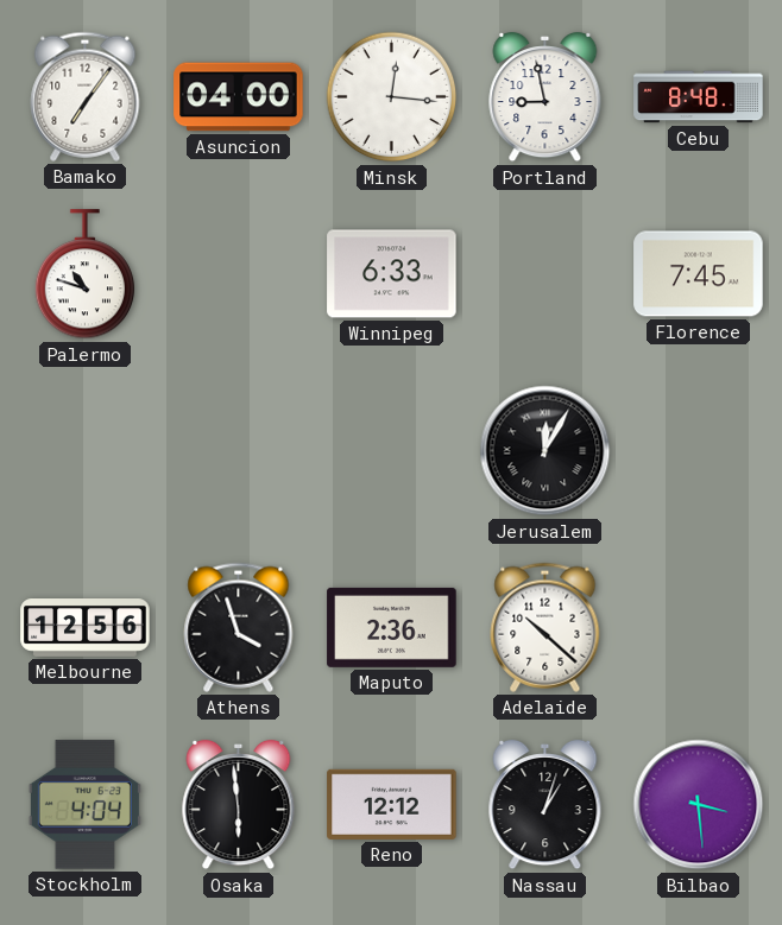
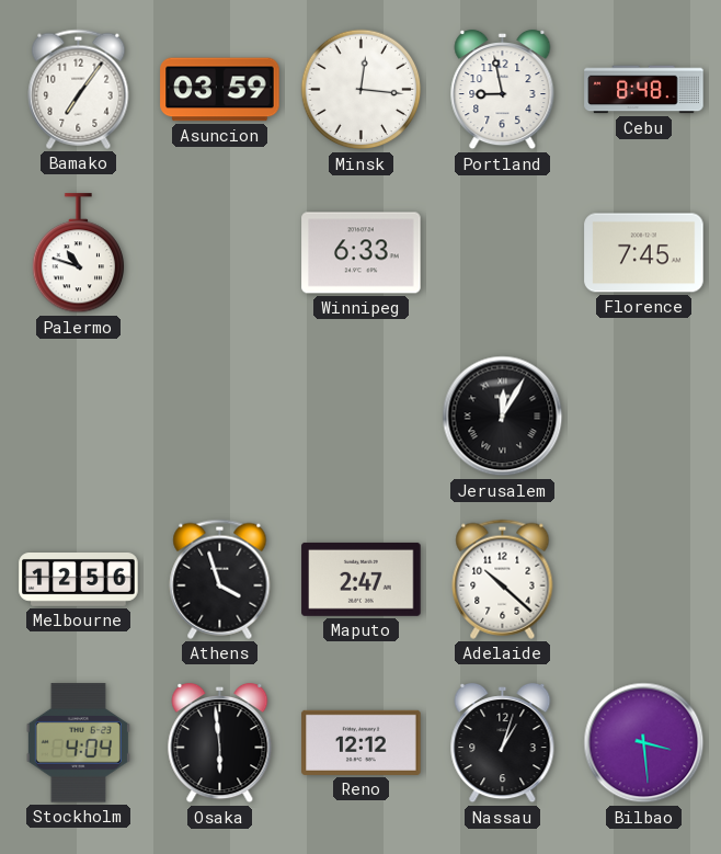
Asuncion: 04:00 -> 03:59
Maputo: 2:36 -> 2:47
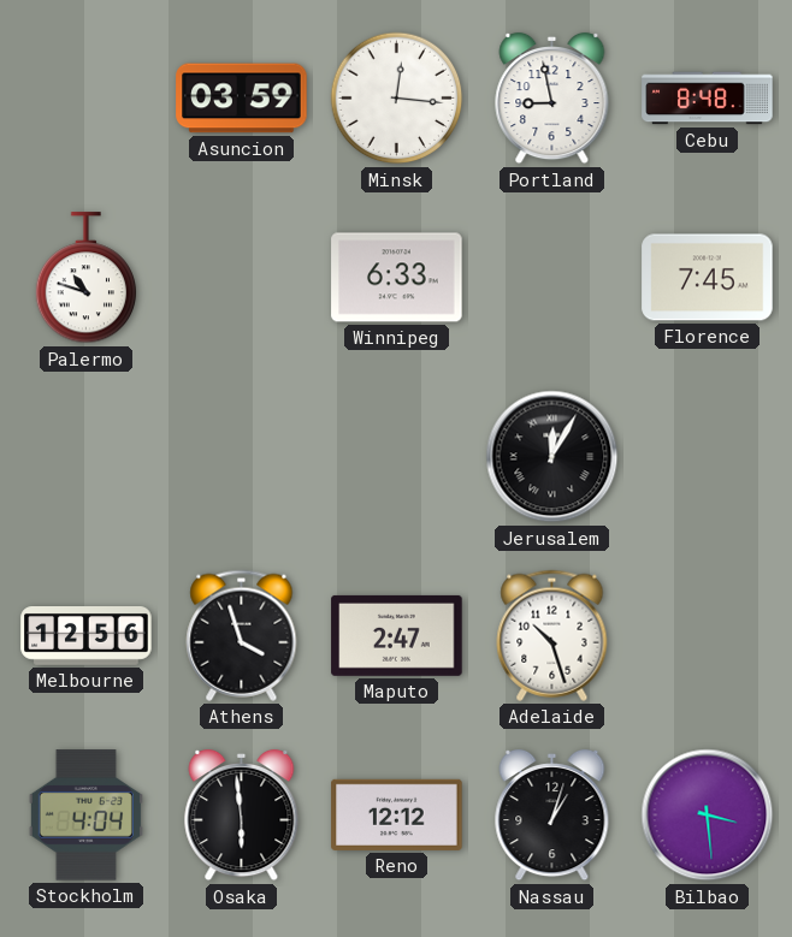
Bamako: 7:06 -> none
Adelaide: 10:22 -> 10:27
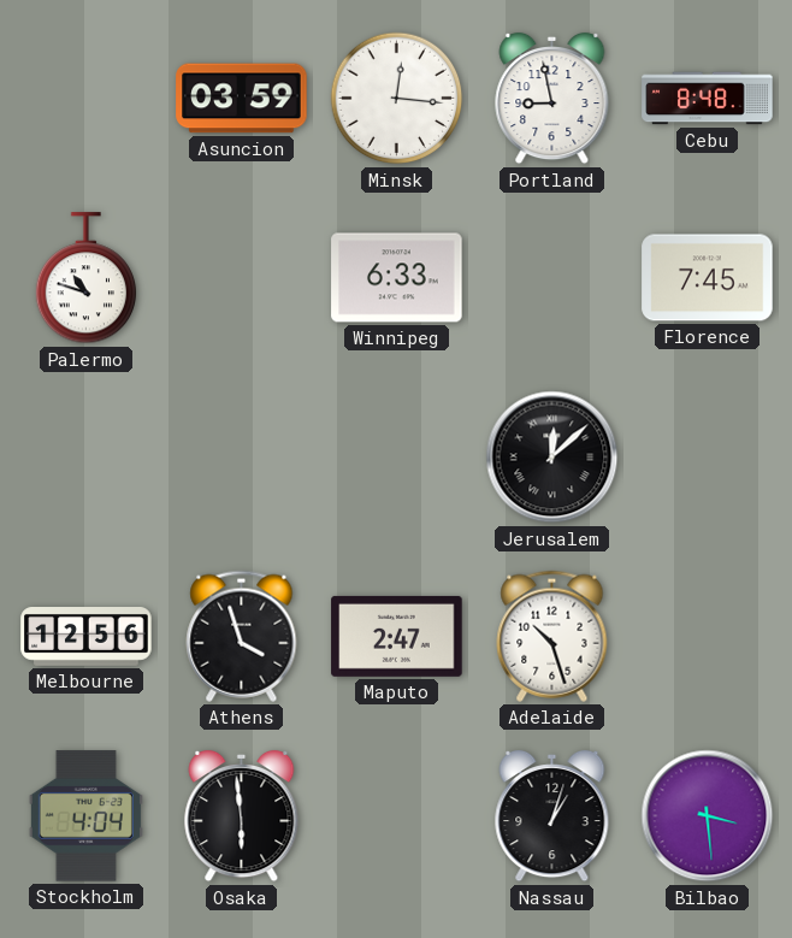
Jerusalem: 12:05 -> 12:08
Reno: 12:12 -> none
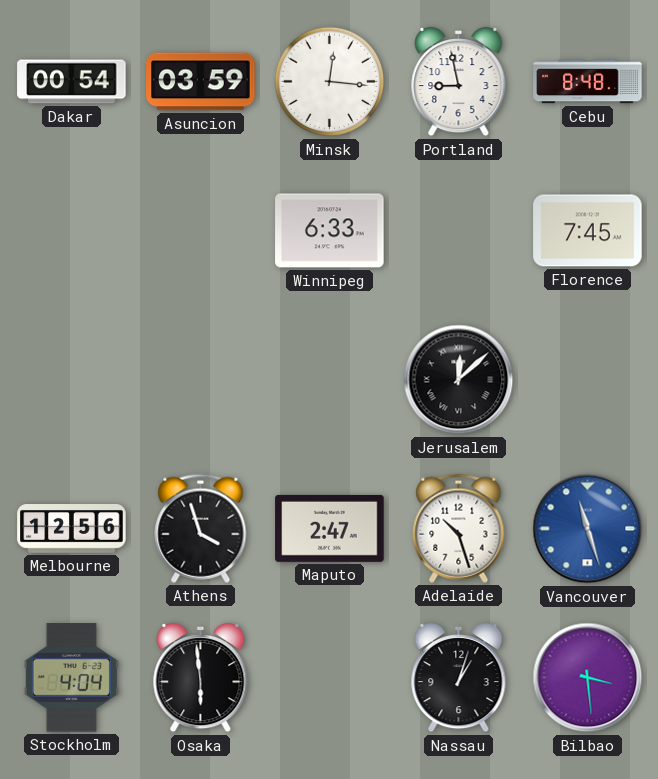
Dakar: none -> 00:54
Palermo: 10:48 -> none
Vancouver: none -> 11:27
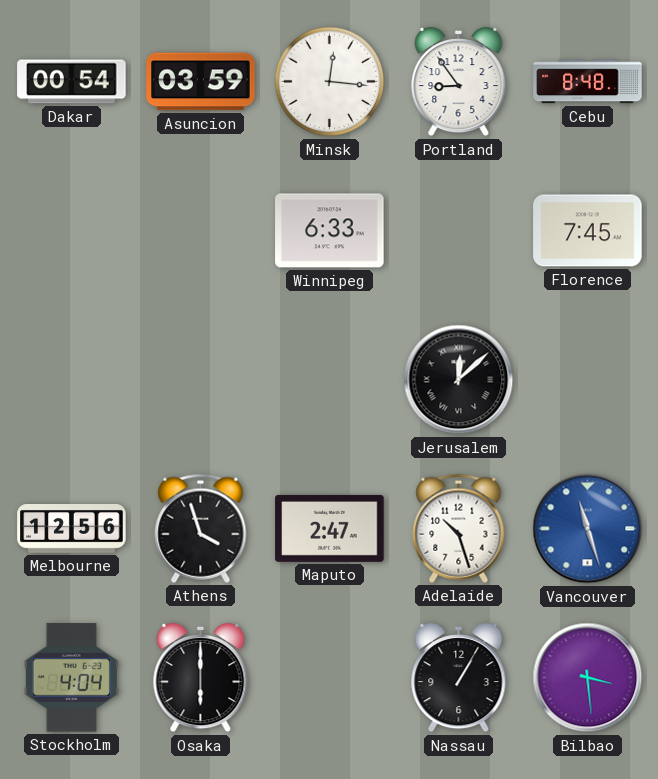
Portland: 8:58 -> 8:54
Osaka: 5:59 -> 6:00
Nassau: 1:03 -> 1:05
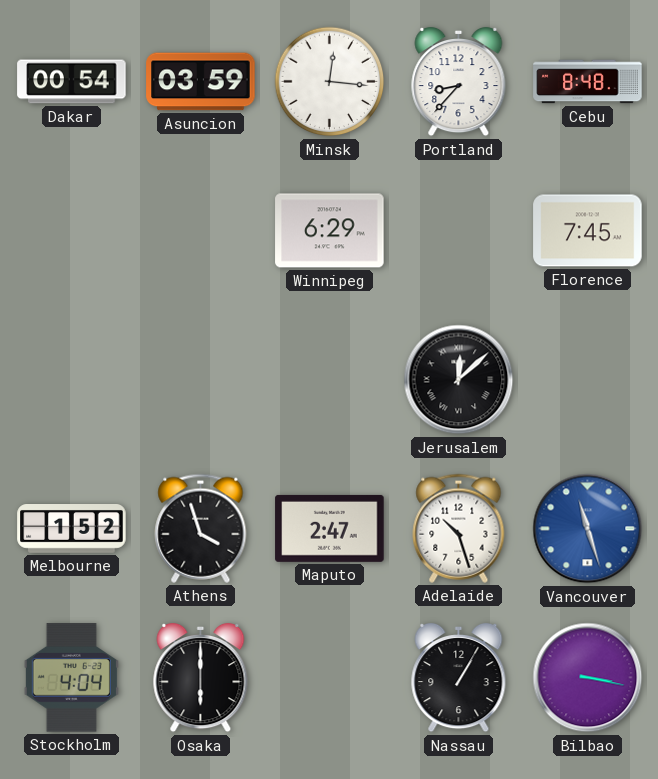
Portland: 8:54 -> 8:37
Winnipeg: 6:33 -> 6:29
Melbourne: 12:56 -> 1:52
Bilbao: 3:29 -> 3:17
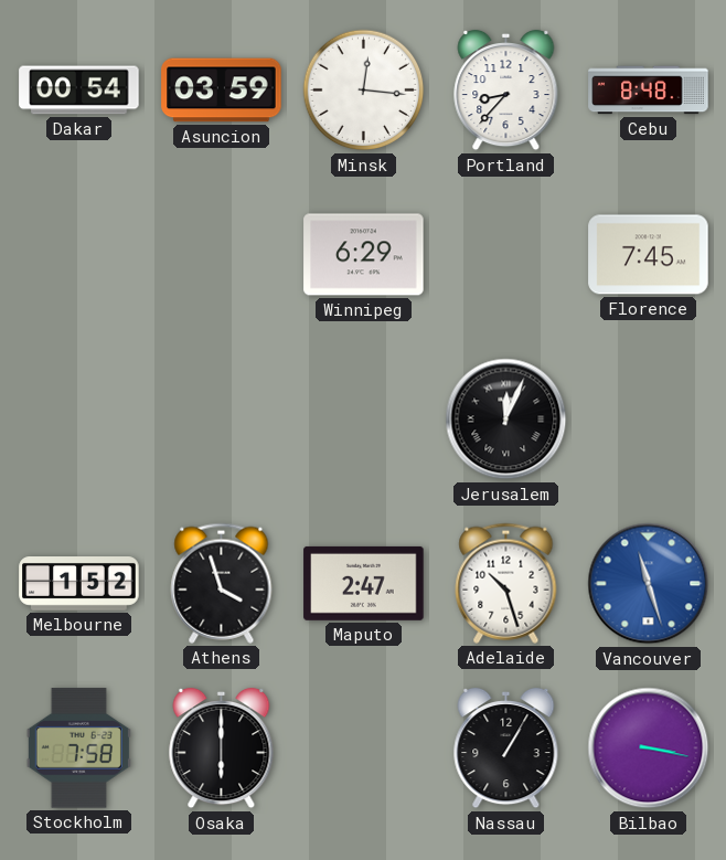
Jerusalem: 12:08 -> 12:04
Stockholm: 4:04 -> 7:58
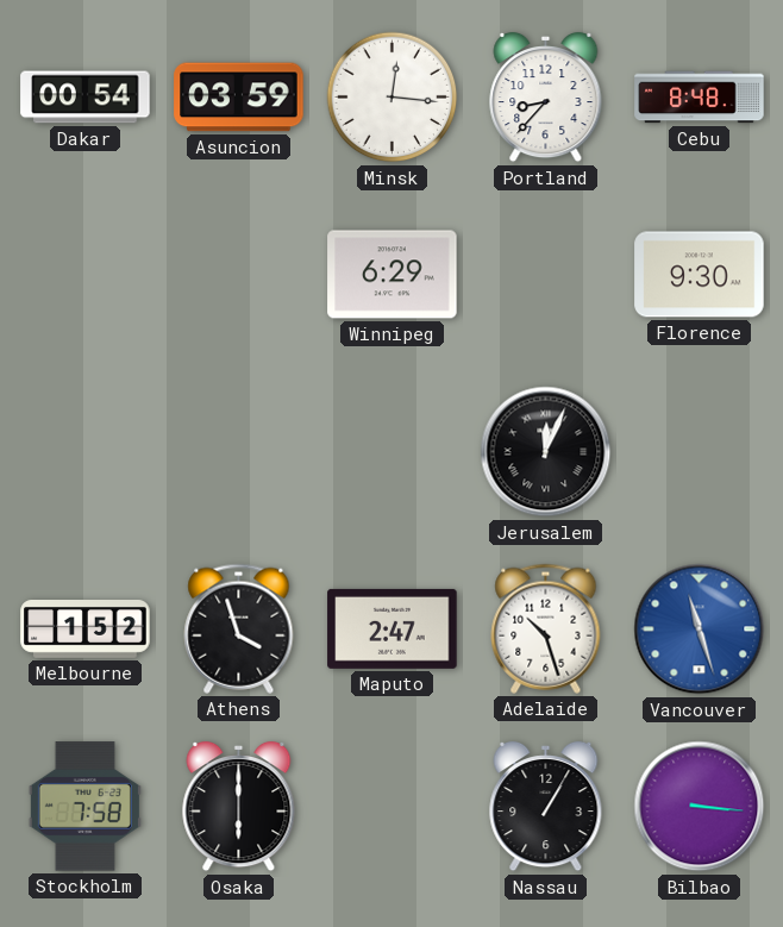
Florence: 7:45 -> 9:30
Bilbao: 3:17 -> 3:16
